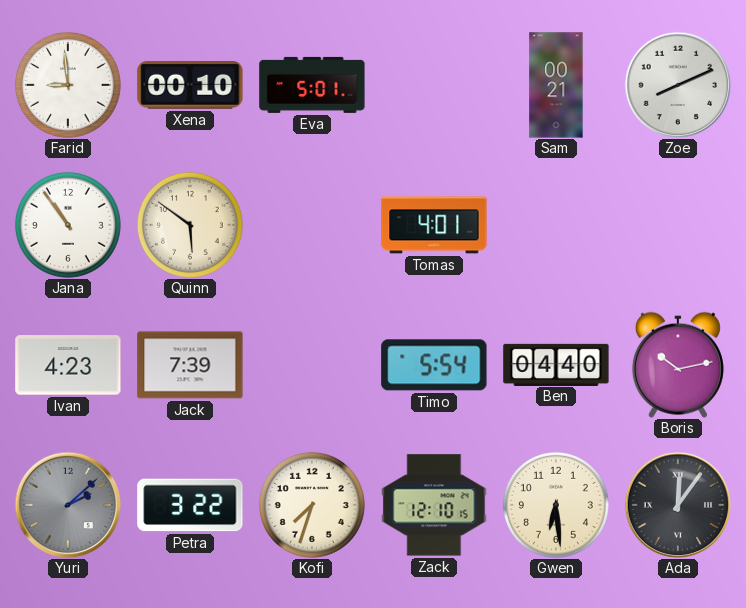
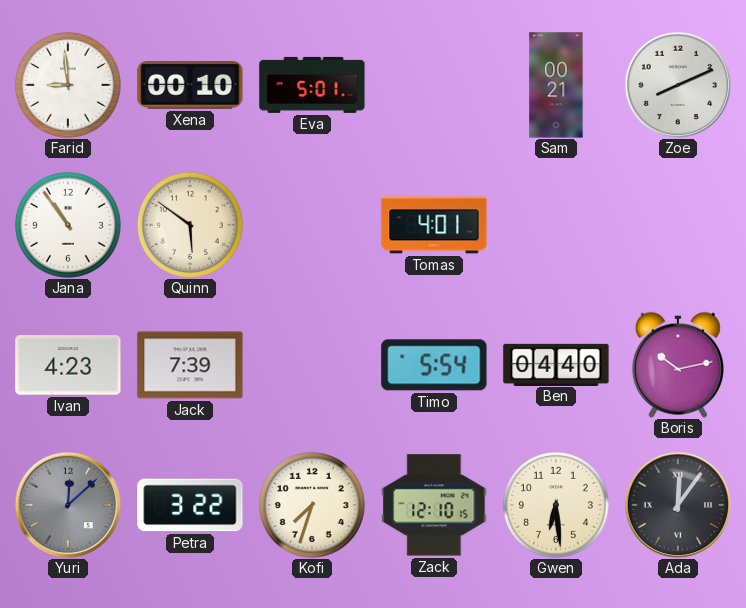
Yuri: 2:08 -> 12:08
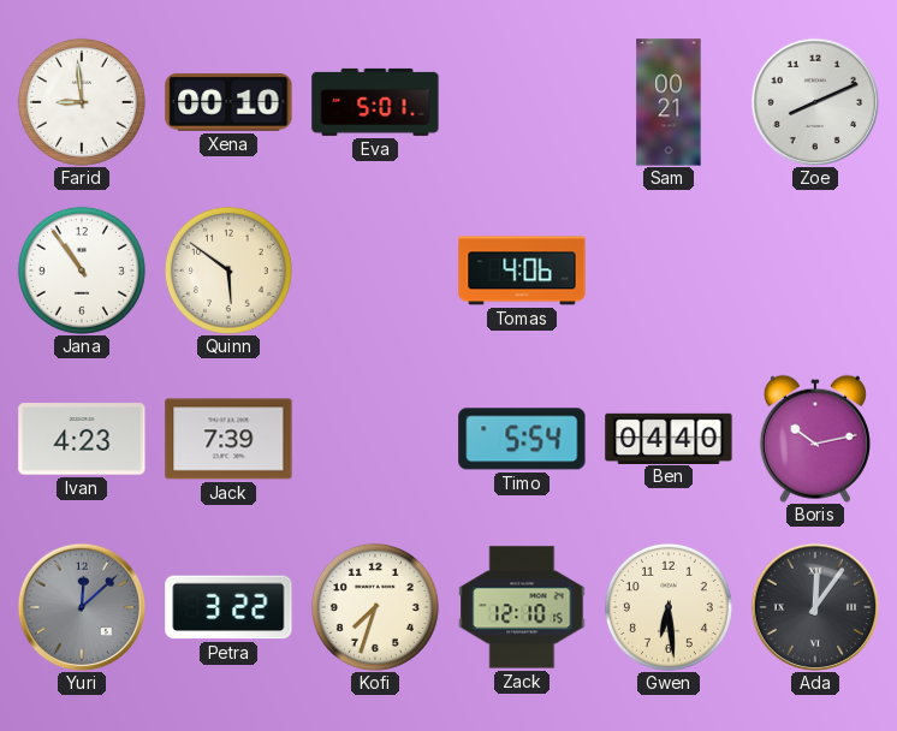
Tomas: 4:01 -> 4:06
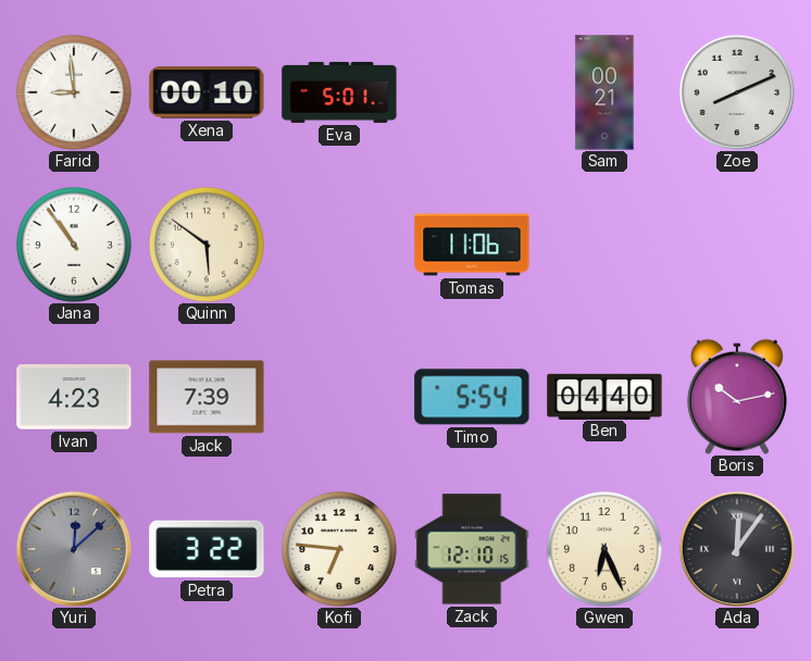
Tomas: 4:06 -> 11:06
Kofi: 7:33 -> 6:46
Gwen: 6:29 -> 6:26
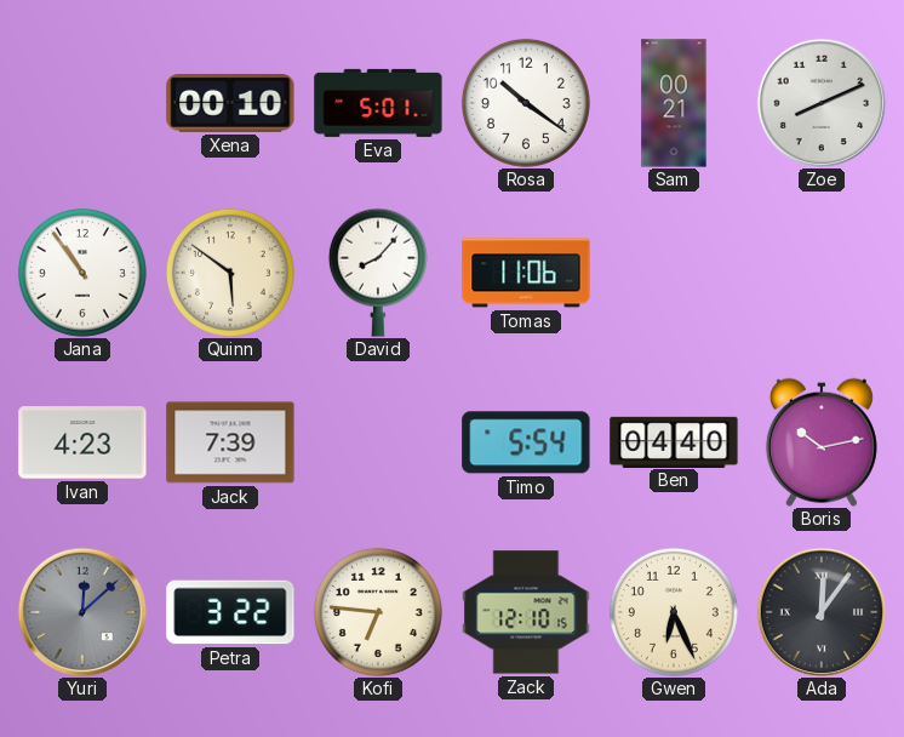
Farid: 8:59 -> none
Rosa: none -> 10:21
David: none -> 8:07
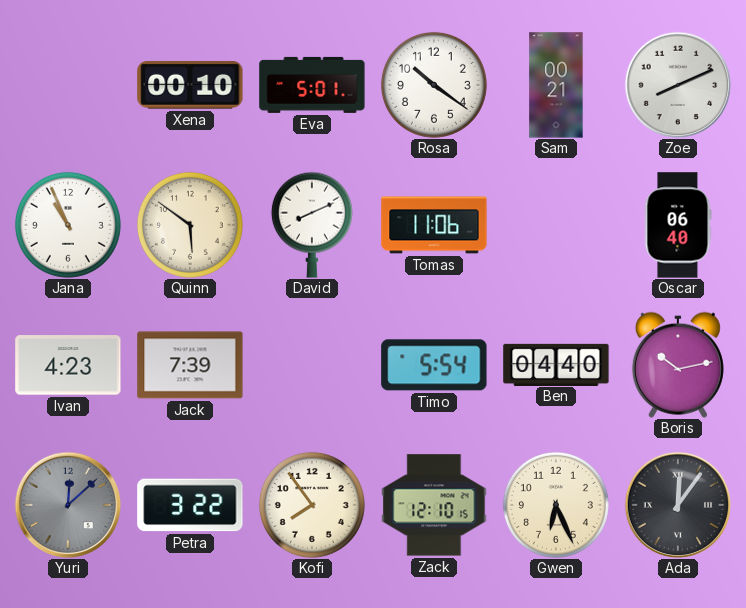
Jana: 10:54 -> 10:56
David: 8:07 -> 8:11
Oscar: none -> 06:40
Kofi: 6:46 -> 7:54
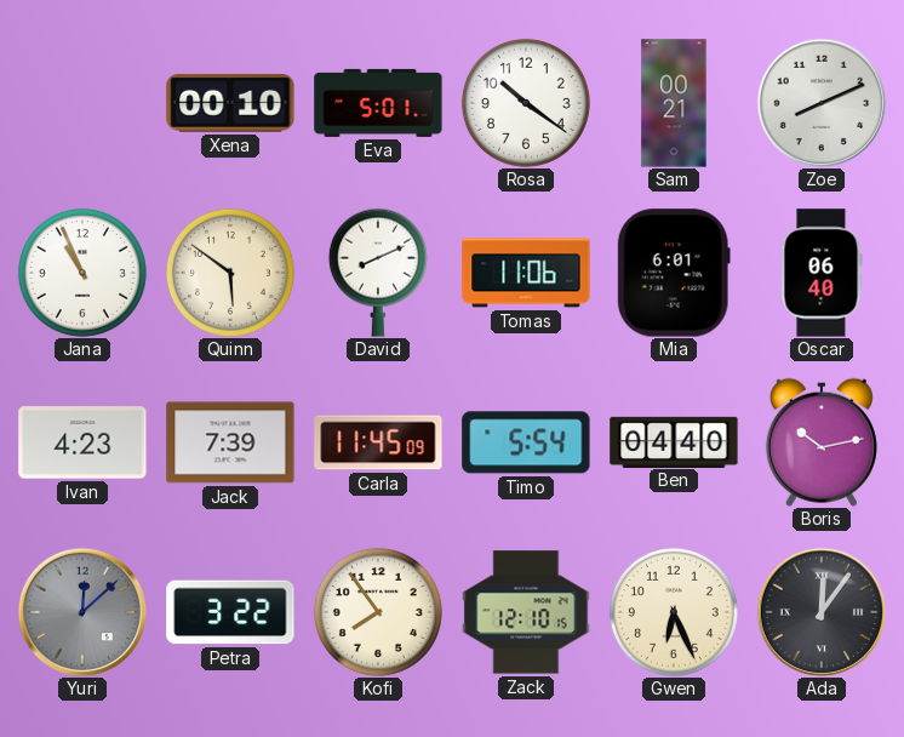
Mia: none -> 6:01
Carla: none -> 11:45
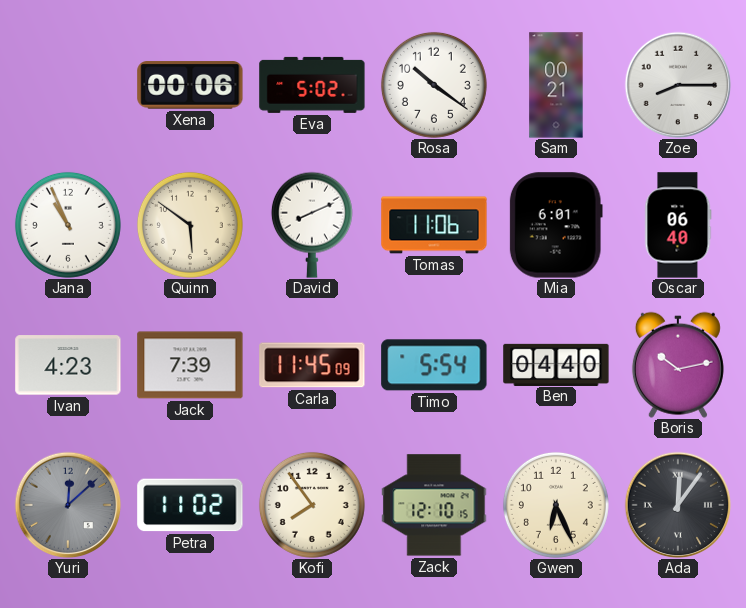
Xena: 00:10 -> 00:06
Eva: 5:01 -> 5:02
Zoe: 8:11 -> 8:15
Petra: 3:22 -> 11:02
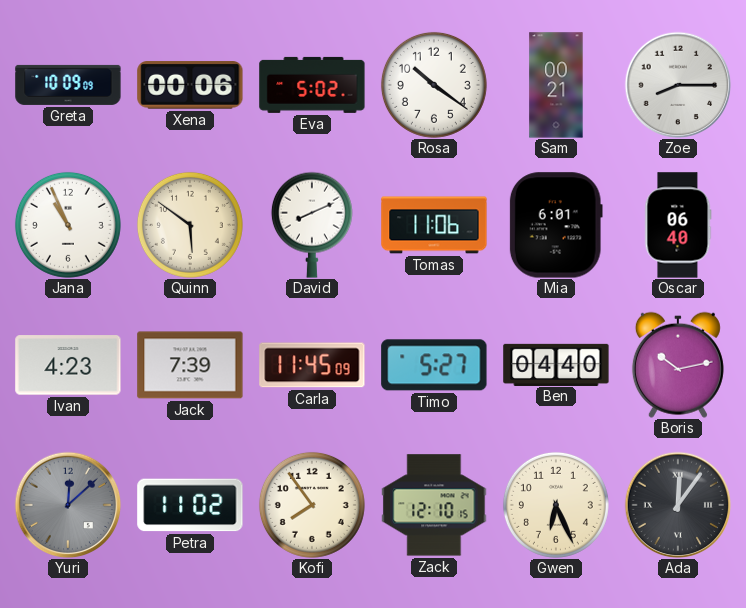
Greta: none -> 10:09
Timo: 5:54 -> 5:27
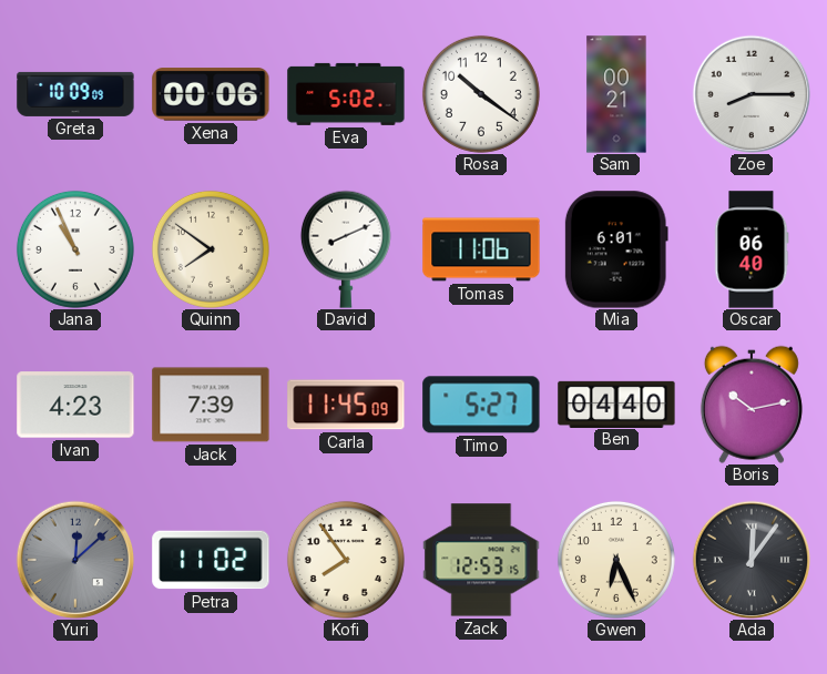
Quinn: 5:51 -> 7:51
Zack: 12:10 -> 12:53
